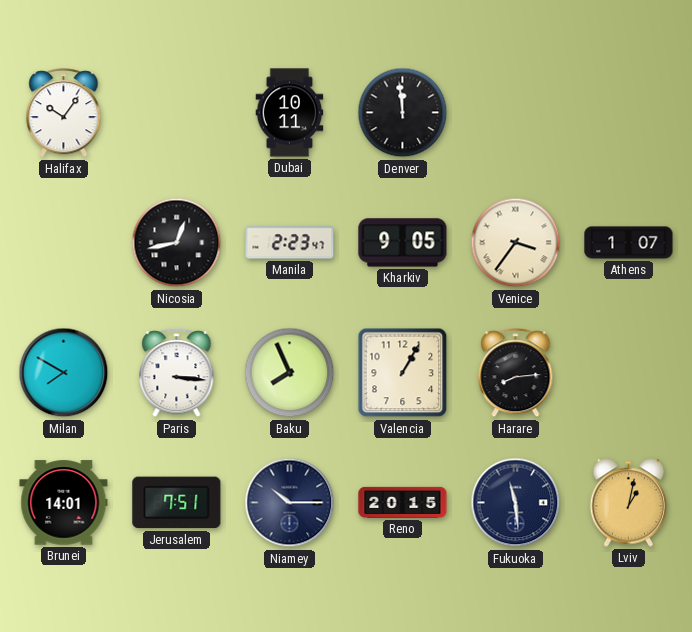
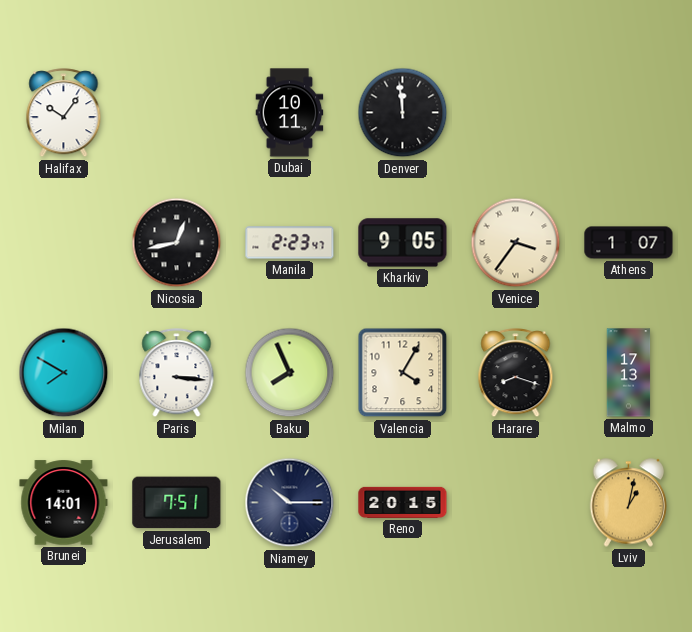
Valencia: 1:05 -> 4:05
Harare: 8:14 -> 8:18
Malmo: none -> 17:13
Fukuoka: 11:29 -> none
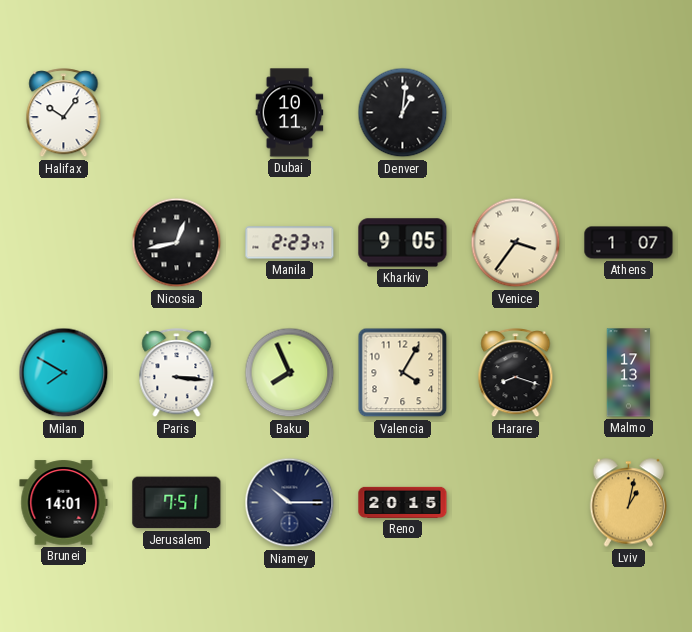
Denver: 11:59 -> 1:01
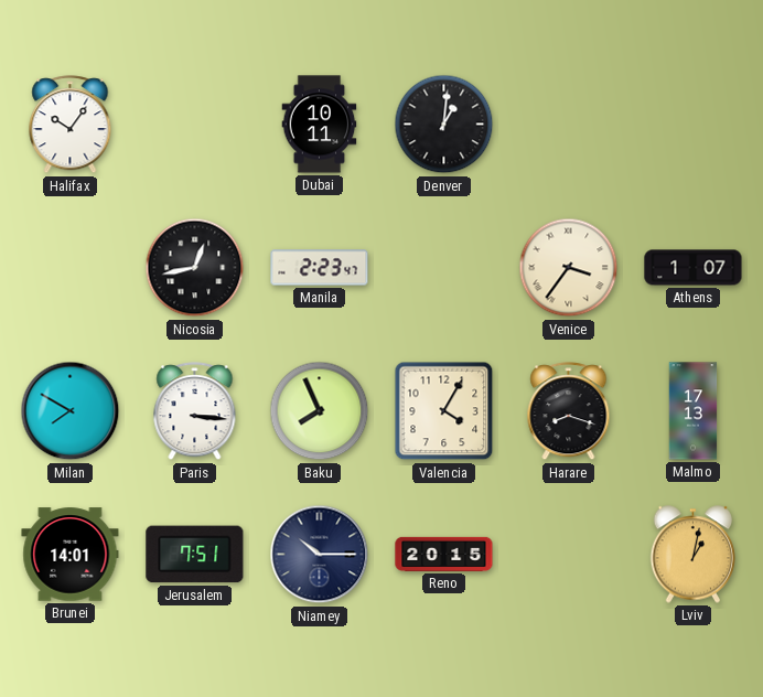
Kharkiv: 9:05 -> none
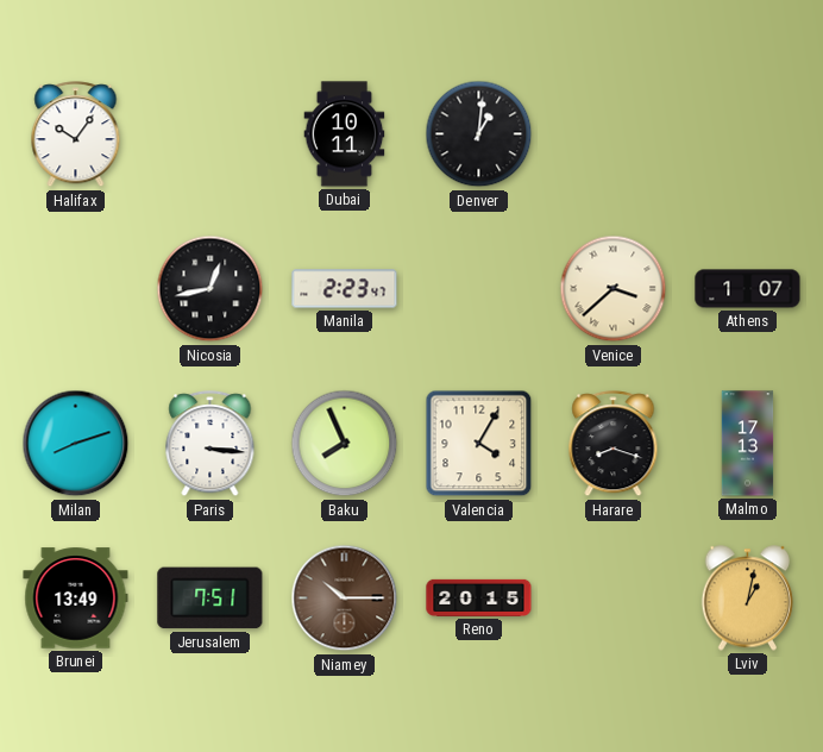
Venice: 3:36 -> 3:38
Milan: 7:50 -> 8:12
Brunei: 14:01 -> 13:49
Niamey dial: navy -> brown
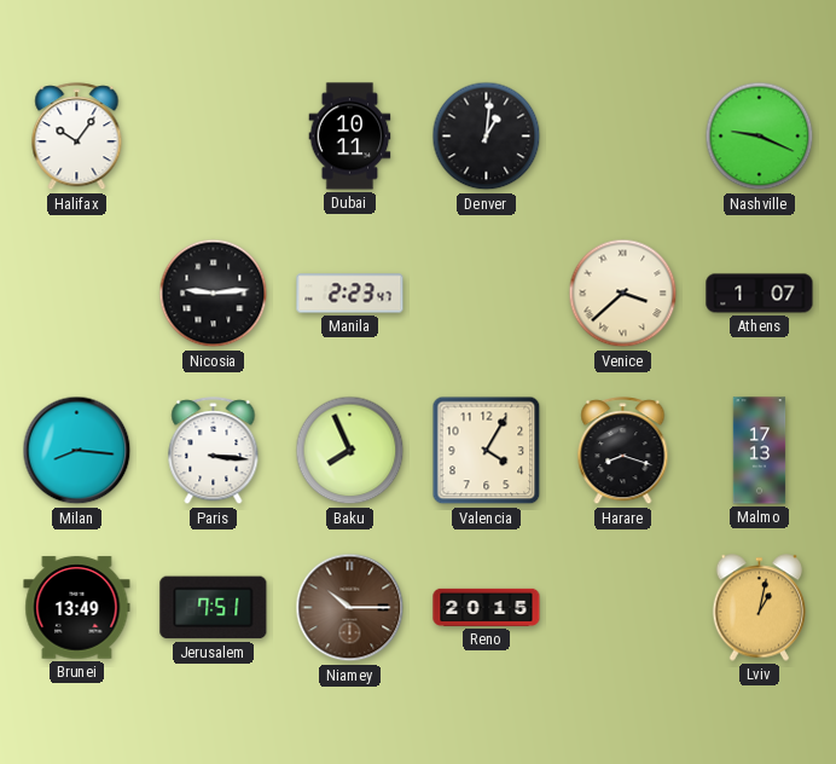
Nashville: none -> 9:19
Nicosia: 12:43 -> 9:14
Milan: 8:12 -> 8:16
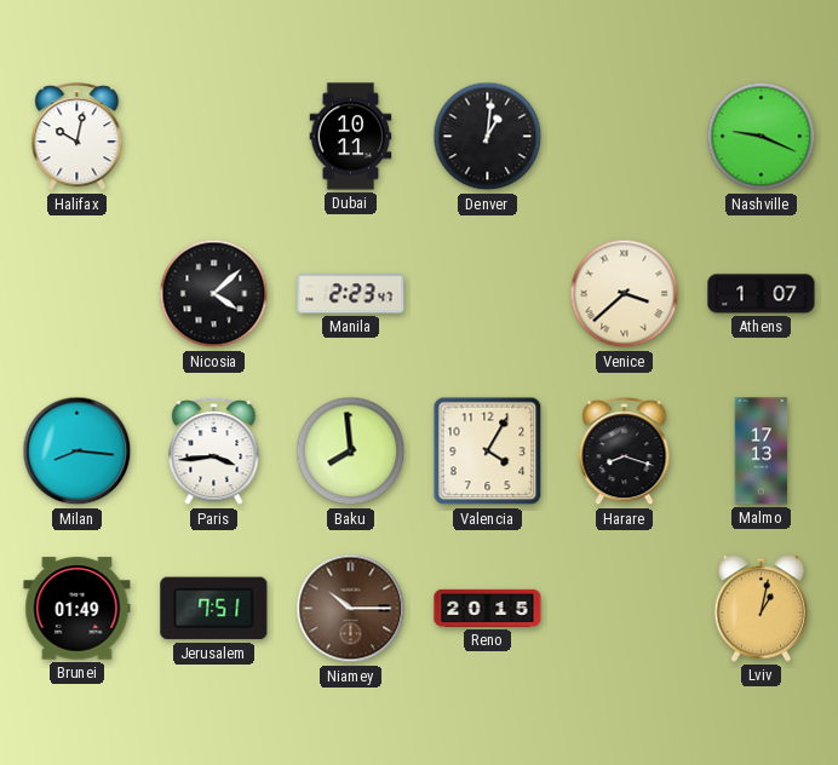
Halifax: 10:06 -> 10:02
Nicosia: 9:14 -> 4:08
Paris: 3:16 -> 3:44
Baku: 7:56 -> 7:59
Brunei: 13:49 -> 01:49
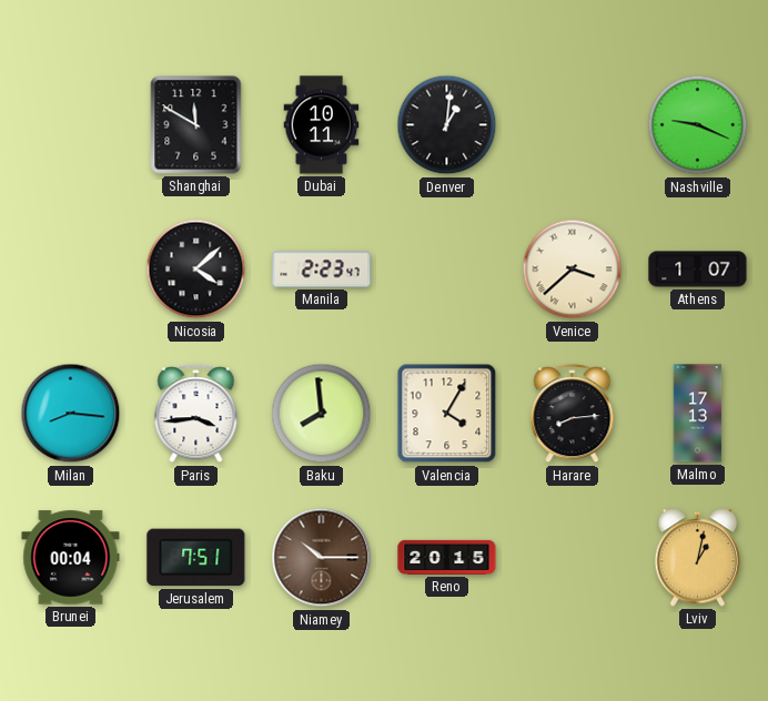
Halifax: 10:02 -> none
Shanghai: none -> 11:50
Harare: 8:18 -> 8:14
Brunei: 01:49 -> 00:04
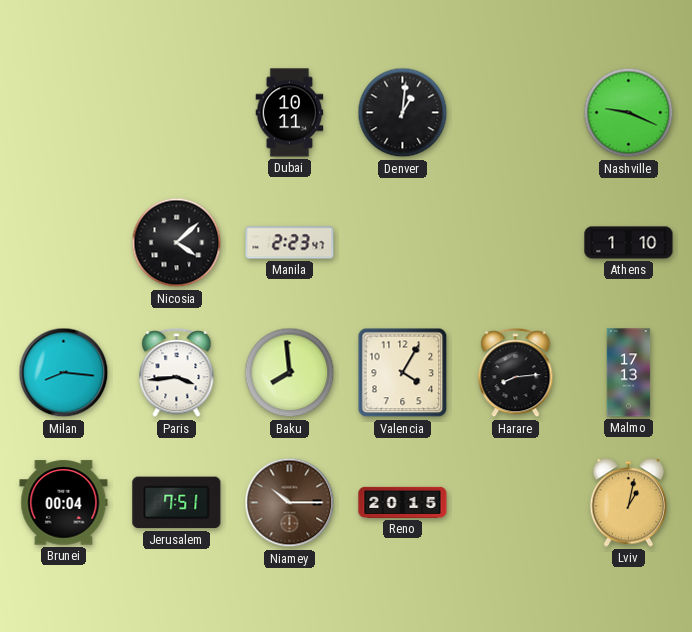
Shanghai: 11:50 -> none
Venice: 3:38 -> none
Athens: 1:07 -> 1:10
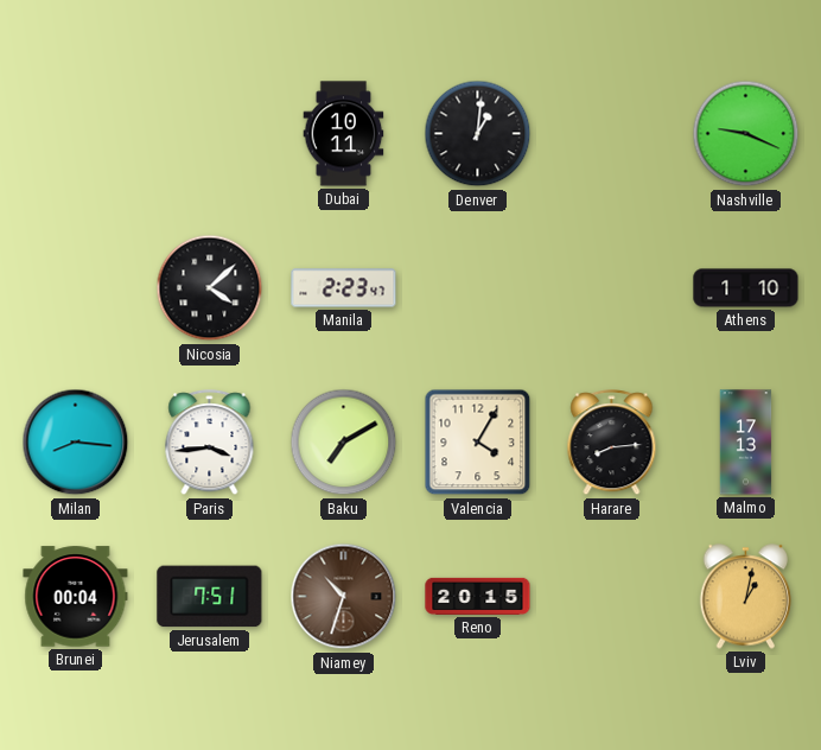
Baku: 7:59 -> 7:10
Niamey: 10:15 -> 10:33
